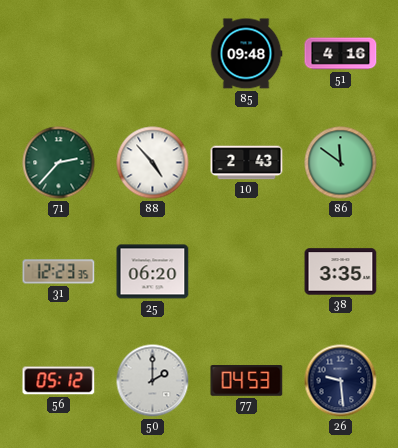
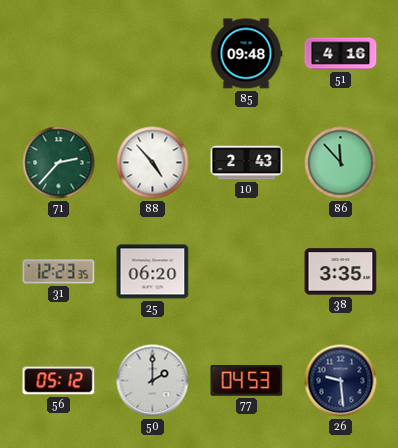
86: 11:51 -> 11:53
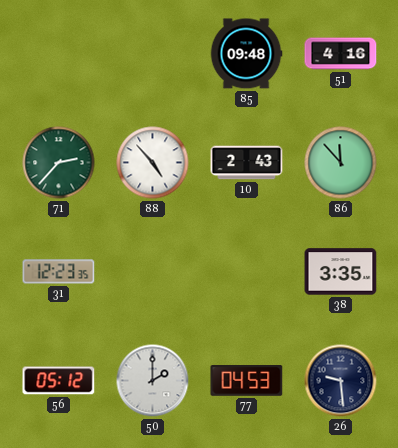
25: 06:20 -> none
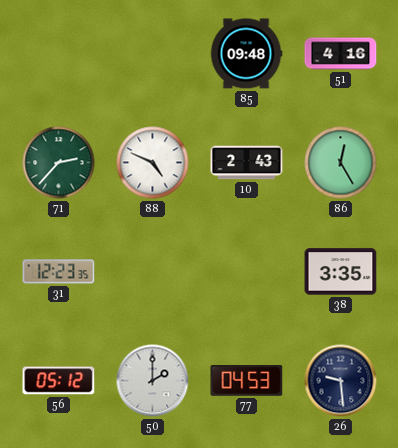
88: 4:53 -> 4:49
86: 11:53 -> 12:25
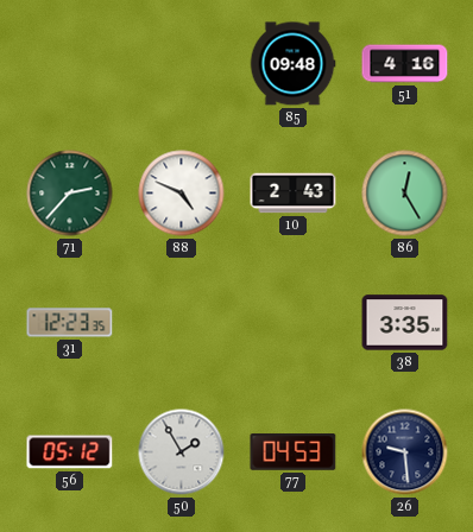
50: 2:00 -> 1:55
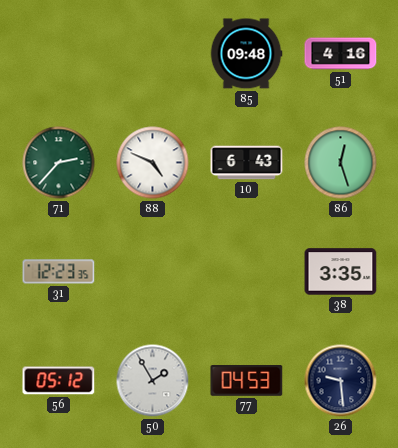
10: 2:43 -> 6:43
86: 12:25 -> 12:27
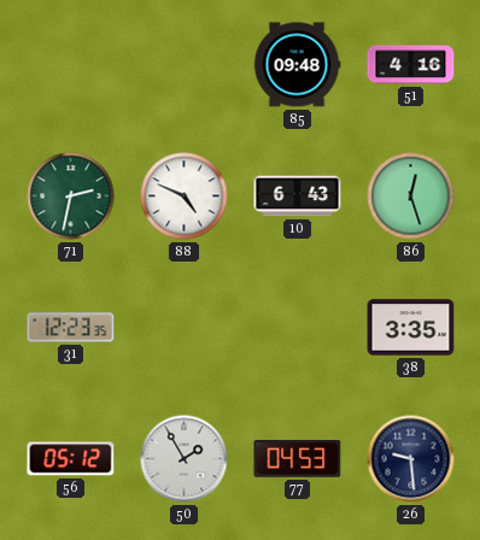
71: 2:37 -> 2:32
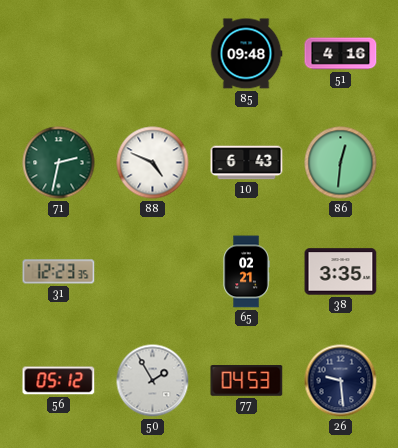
86: 12:27 -> 12:31
65: none -> 02:21
